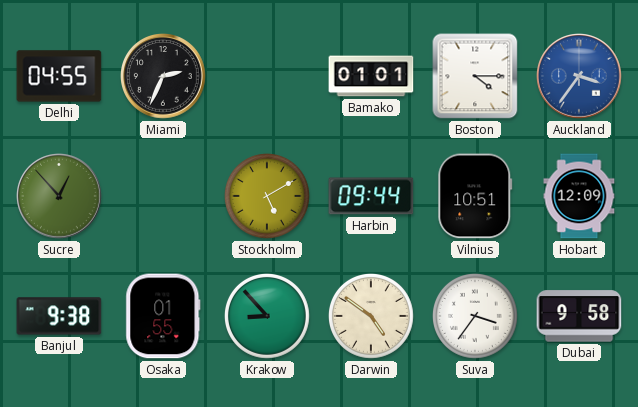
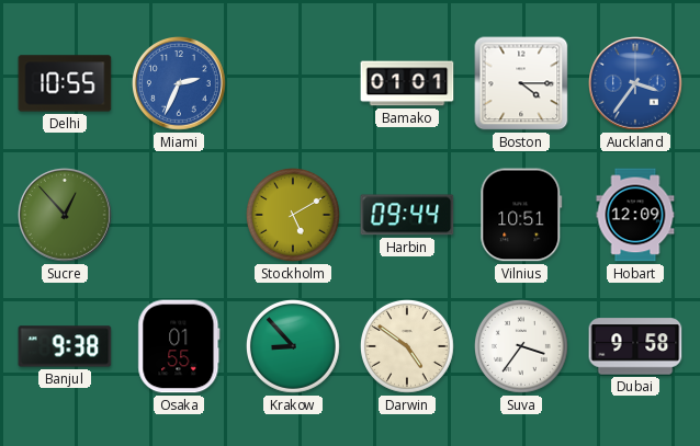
Delhi: 04:55 -> 10:55
Miami dial: black -> blue
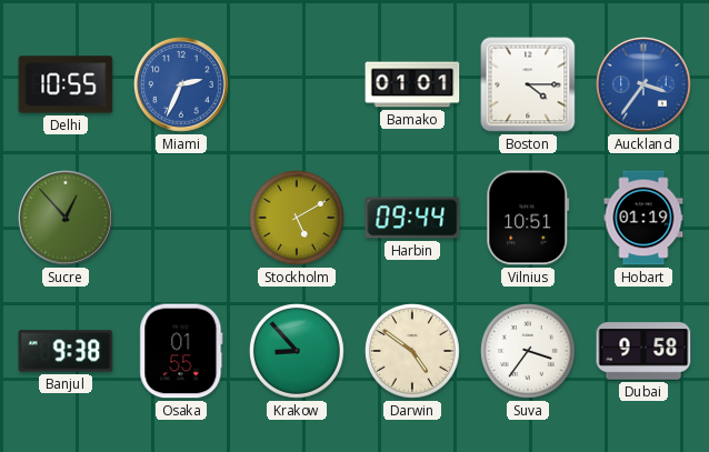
Hobart: 12:09 -> 01:19
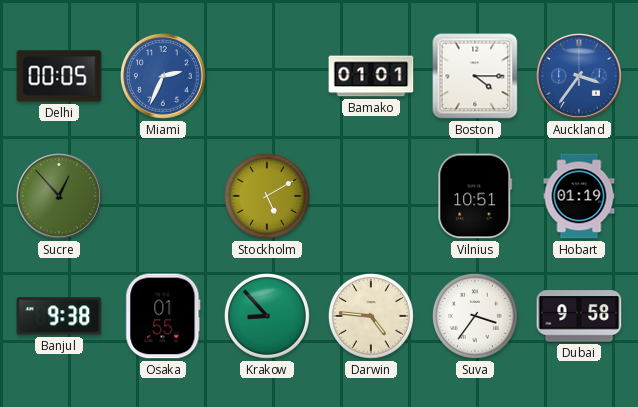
Delhi: 10:55 -> 00:05
Harbin: 09:44 -> none
Darwin: 4:51 -> 4:46
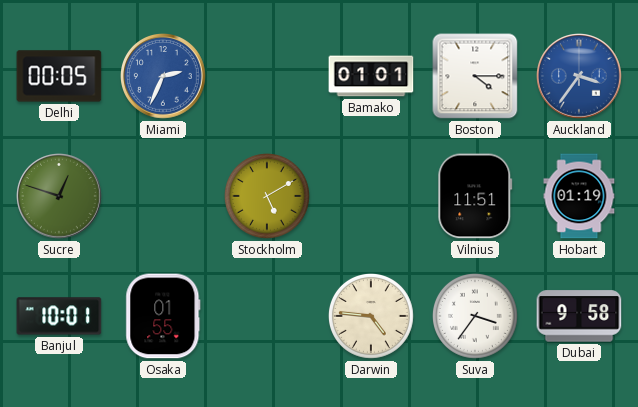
Sucre: 12:53 -> 12:48
Vilnius: 10:51 -> 11:51
Banjul: 9:38 -> 10:01
Krakow: 8:53 -> none
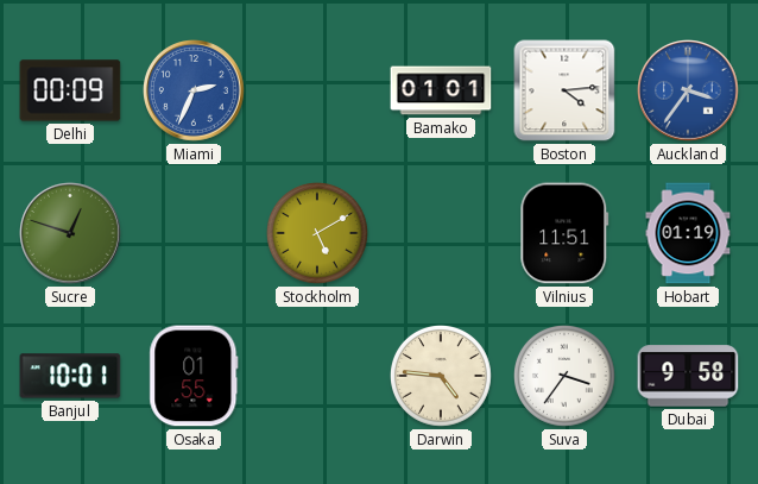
Delhi: 00:05 -> 00:09
Boston: 4:15 -> 4:14
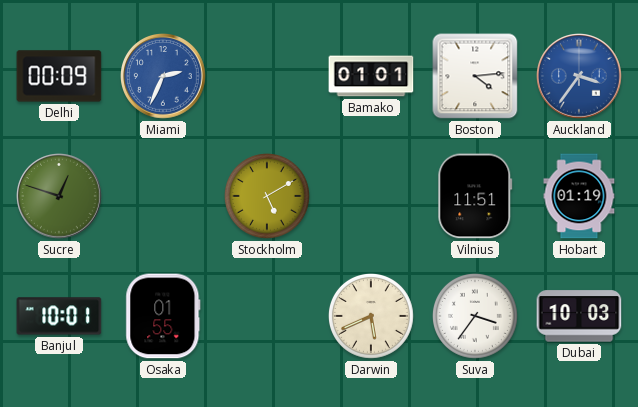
Darwin: 4:46 -> 5:41
Dubai: 9:58 -> 10:03
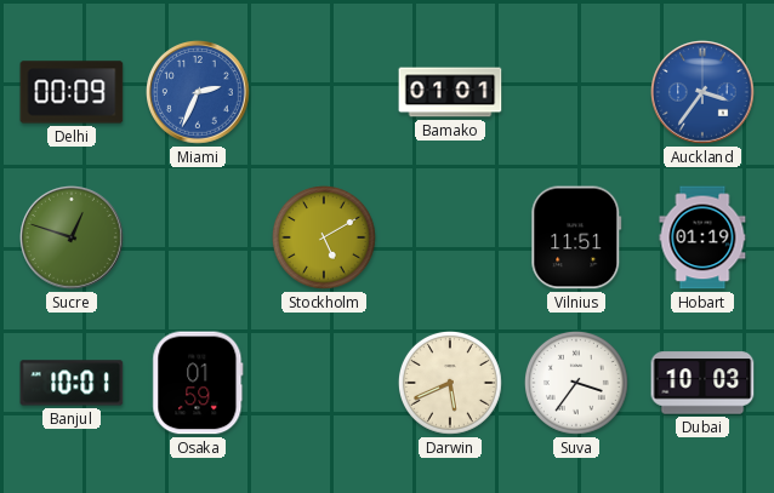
Boston: 4:14 -> none
Osaka: 01:55 -> 01:59
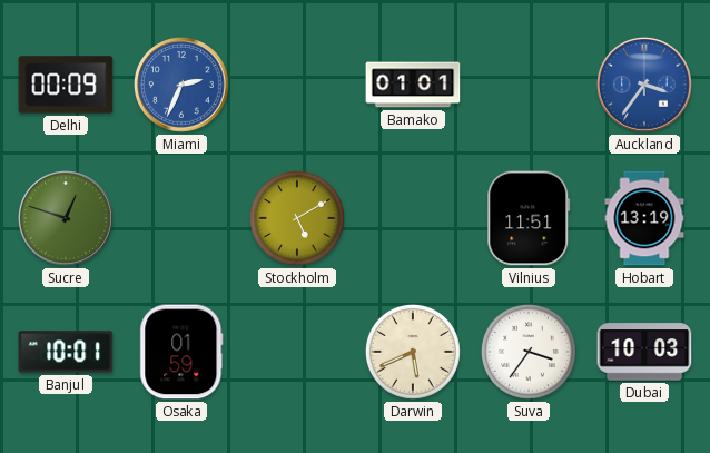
Hobart: 01:19 -> 13:19
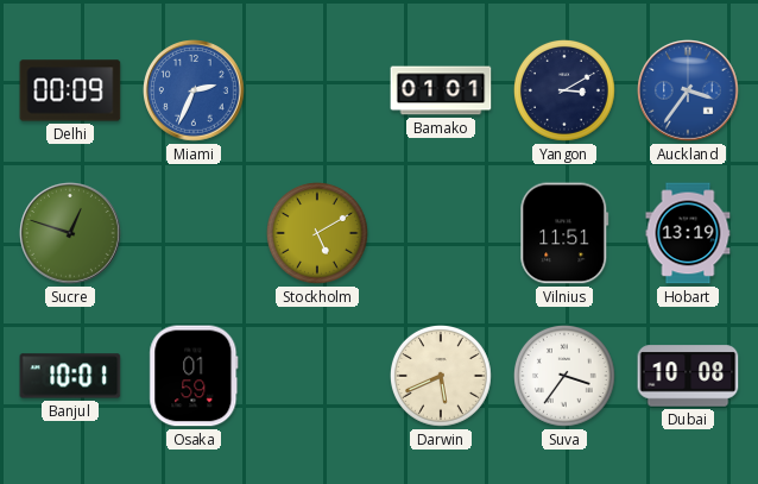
Yangon: none -> 3:10
Dubai: 10:03 -> 10:08
